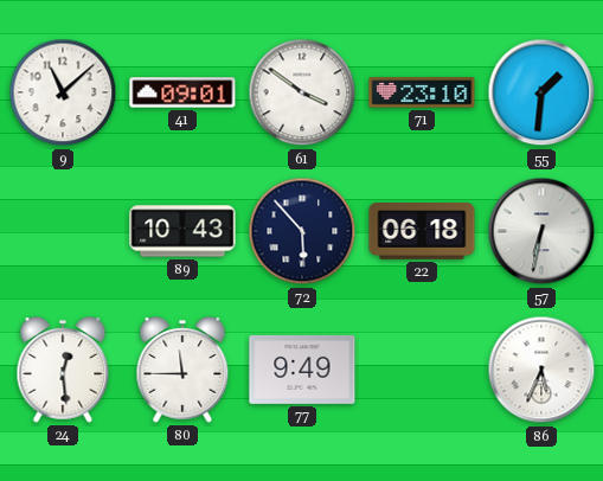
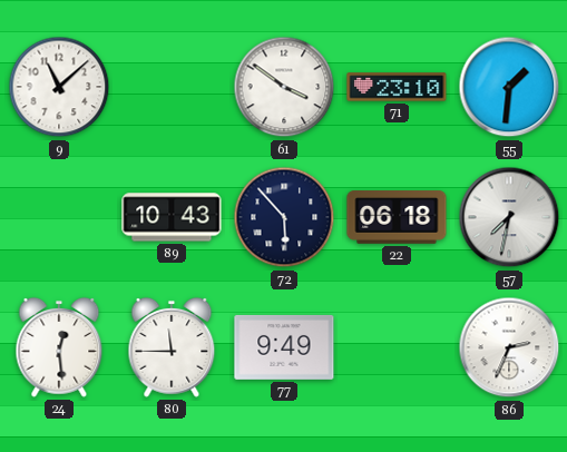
41: 09:01 -> none
57: 6:32 -> 7:32
86: 5:34 -> 2:34
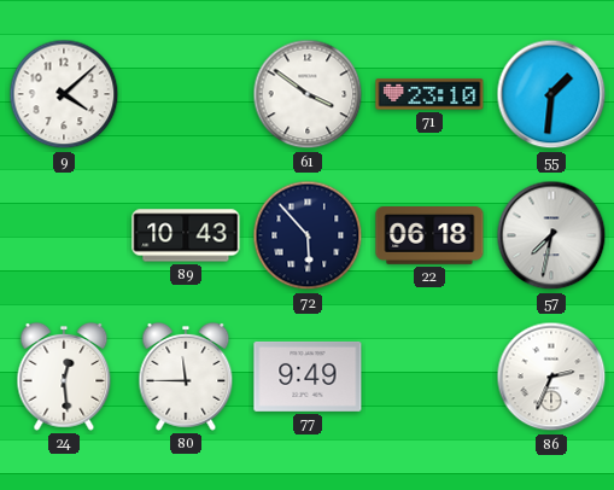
9: 11:08 -> 4:08
